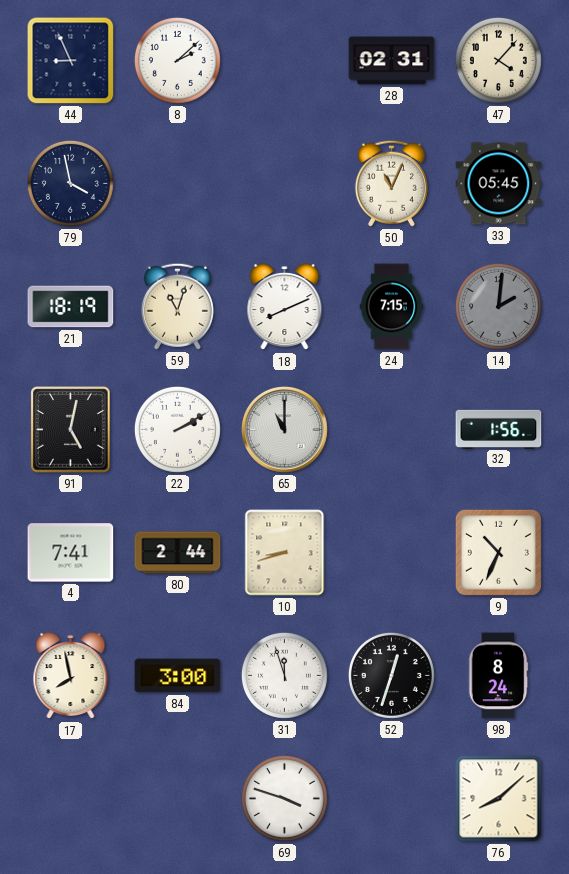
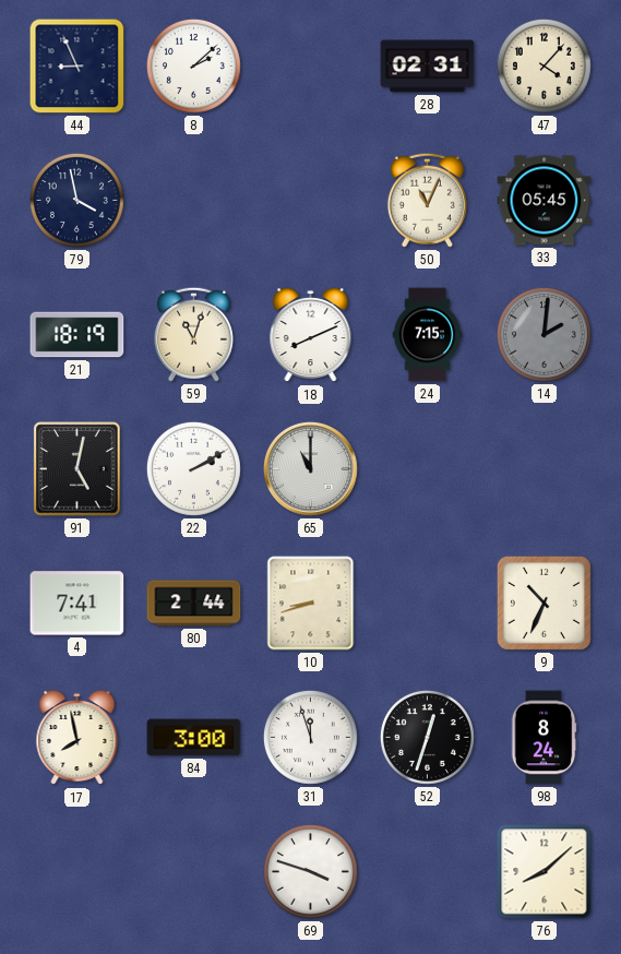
32: 1:56 -> none
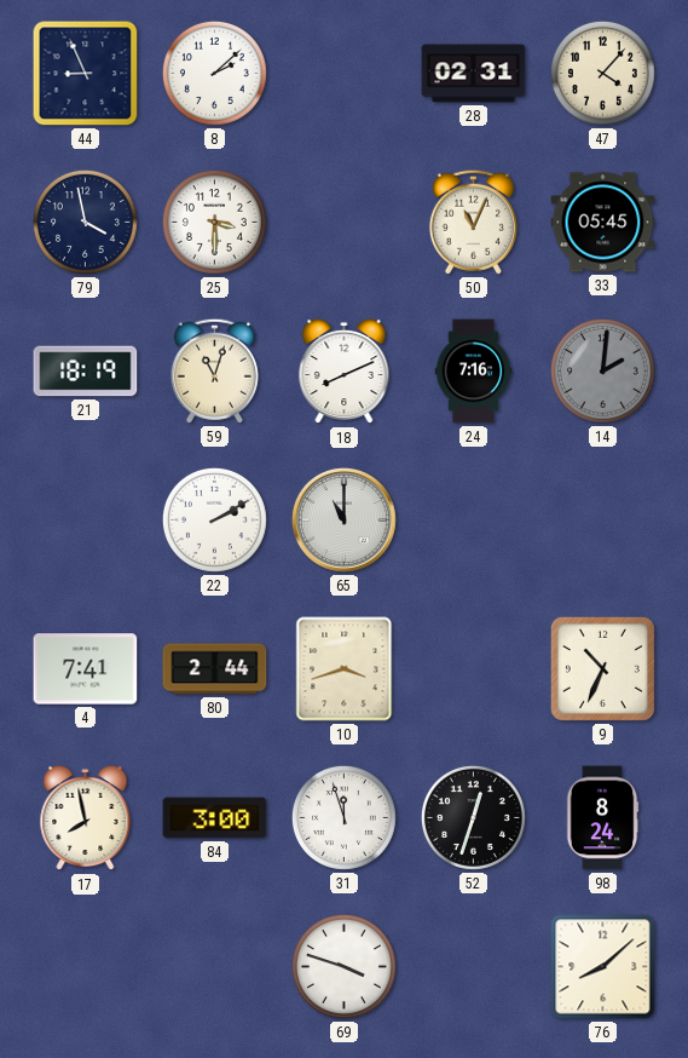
25: none -> 3:30
24: 7:15 -> 7:16
91: 5:02 -> none
10: 8:42 -> 3:42
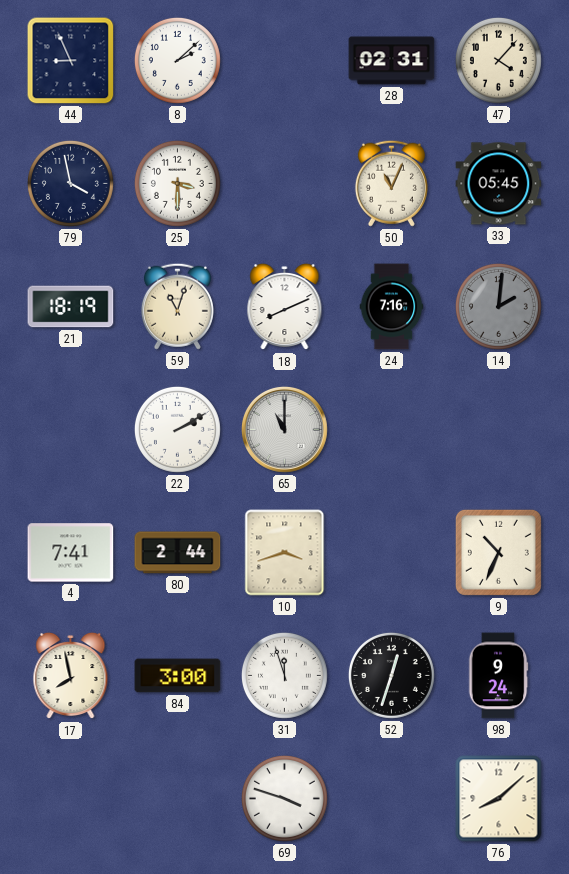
98: 8:24 -> 9:24
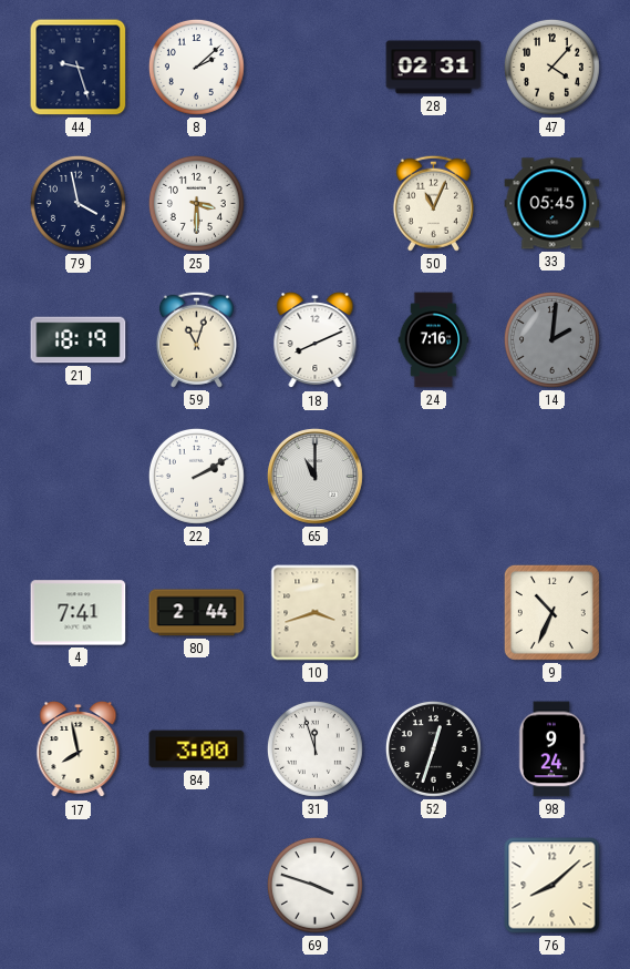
44: 8:56 -> 9:27
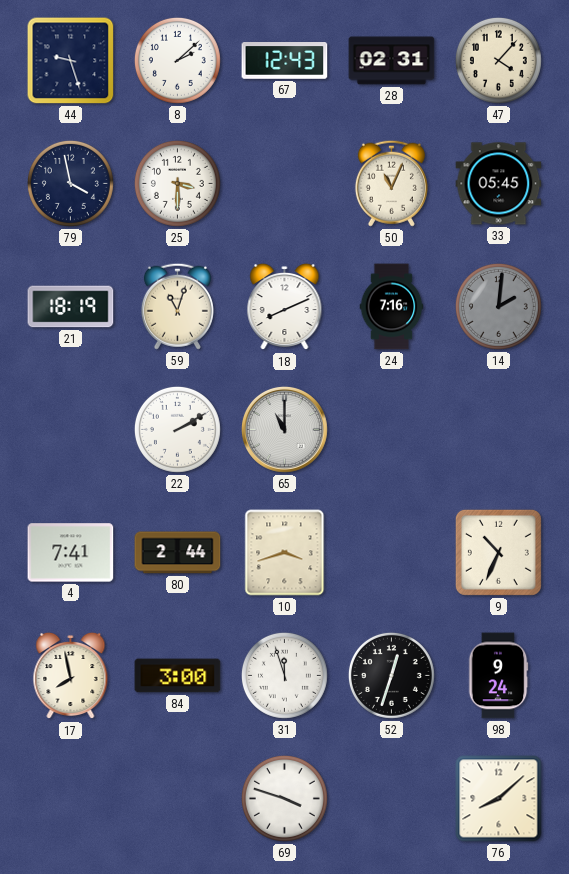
67: none -> 12:43
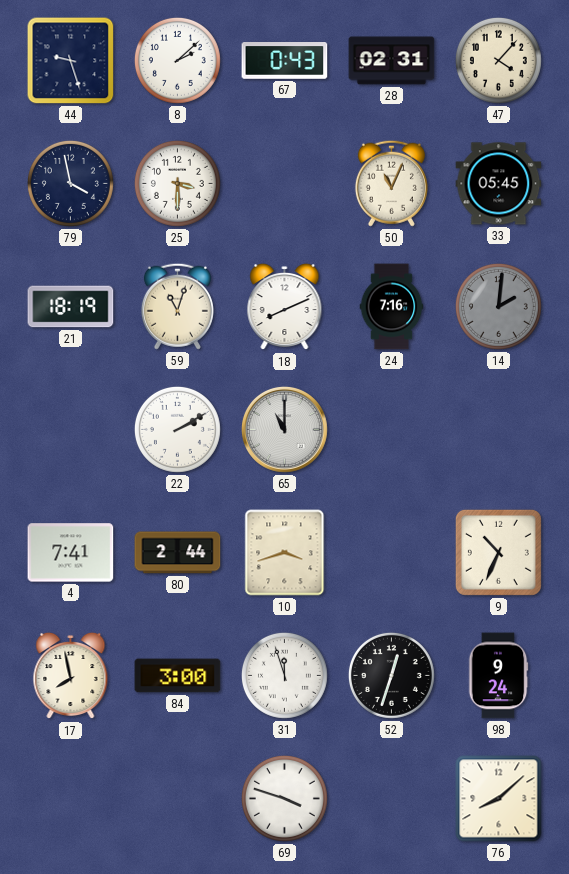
67: 12:43 -> 0:43
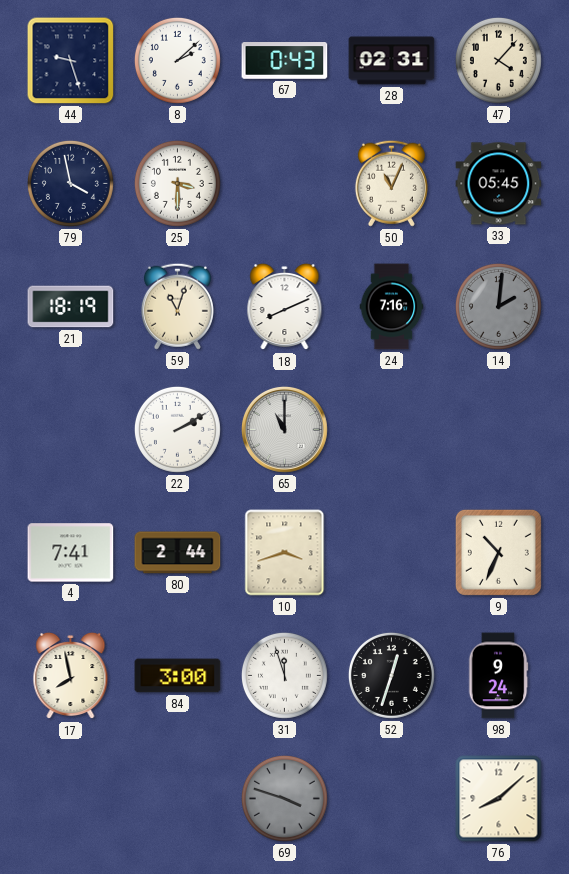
69 dial: white -> grey
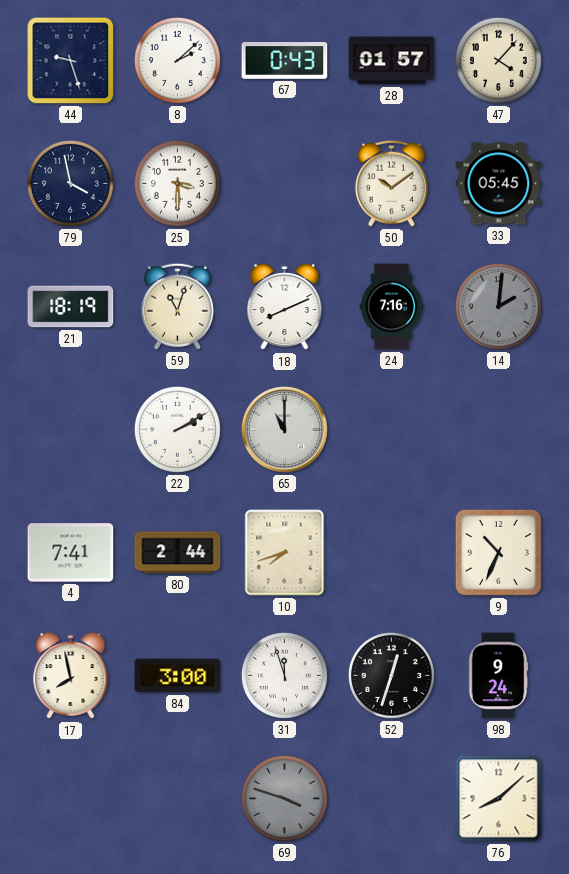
28: 02:31 -> 01:57
50: 11:04 -> 10:09
10: 3:42 -> 7:42
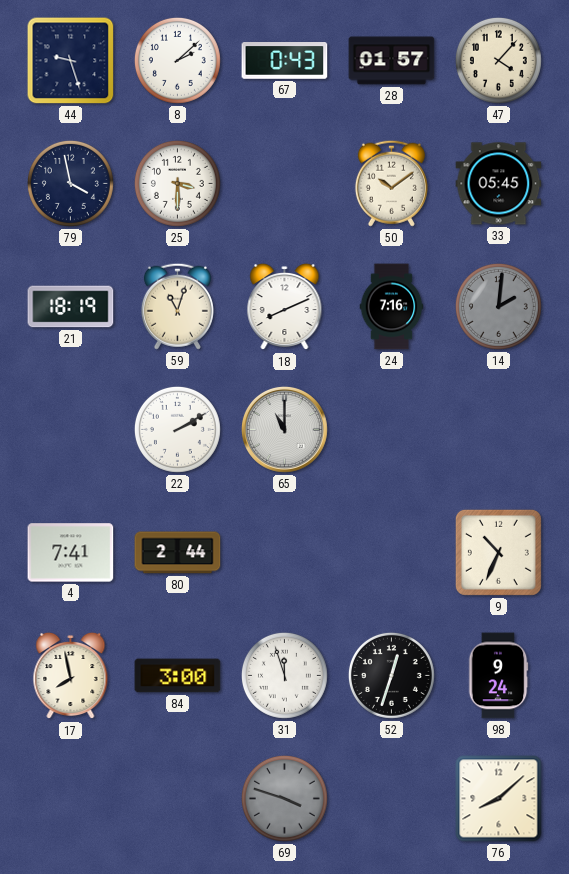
10: 7:42 -> none
